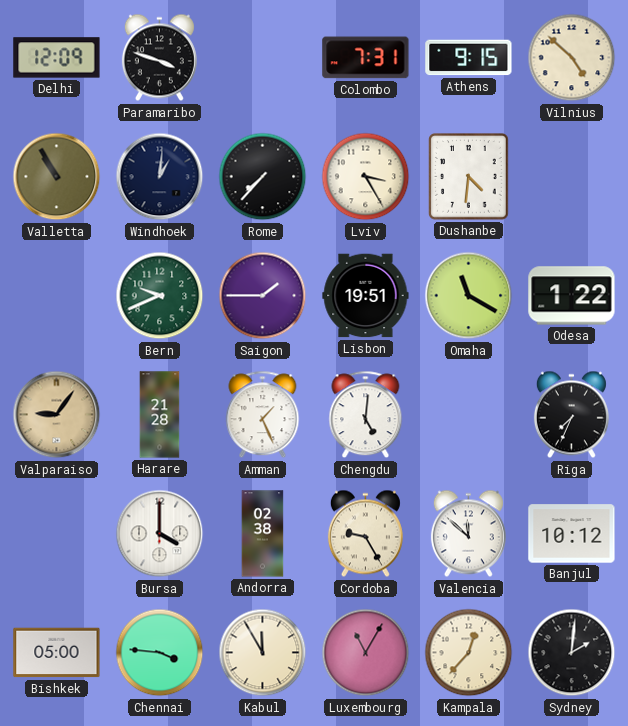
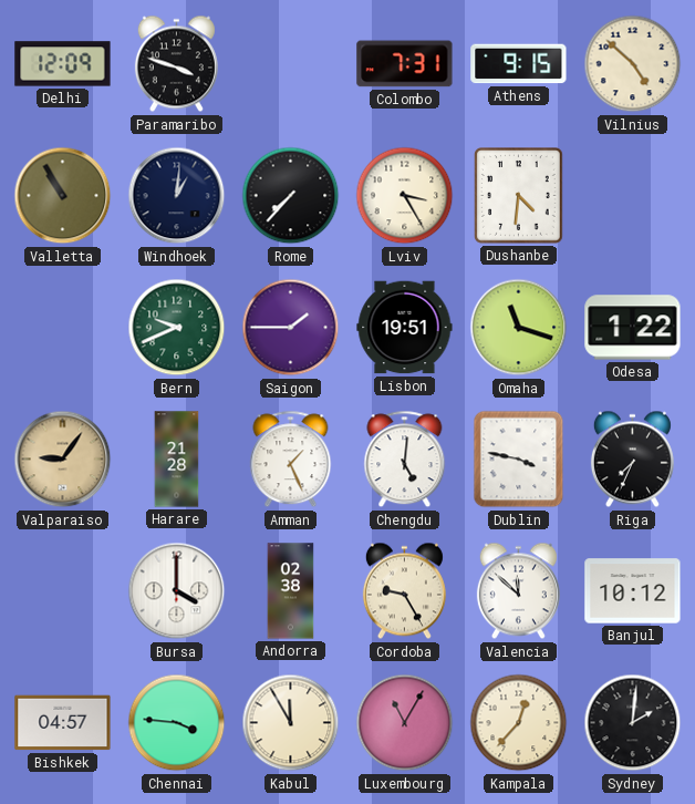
Omaha: 11:20 -> 11:18
Dublin: none -> 3:47
Bishkek: 05:00 -> 04:57
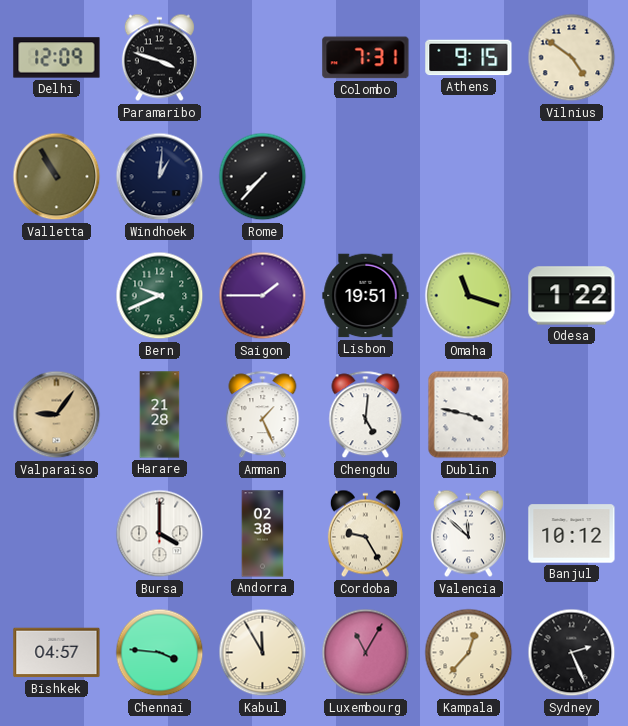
Vilnius: 4:52 -> 4:51
Lviv: 3:25 -> none
Dushanbe: 4:31 -> none
Riga: 7:34 -> none
Sydney: 2:01 -> 2:26
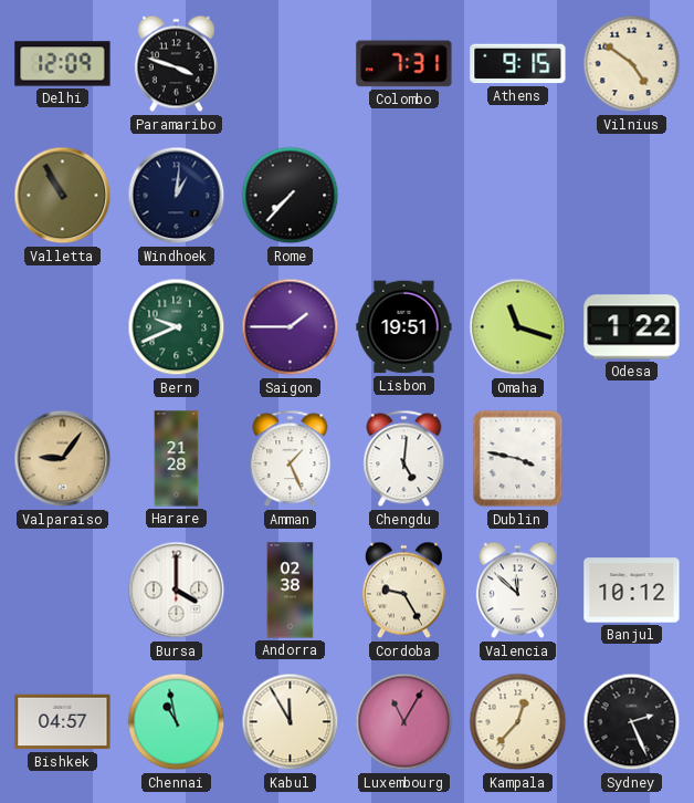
Chennai: 3:46 -> 10:58
